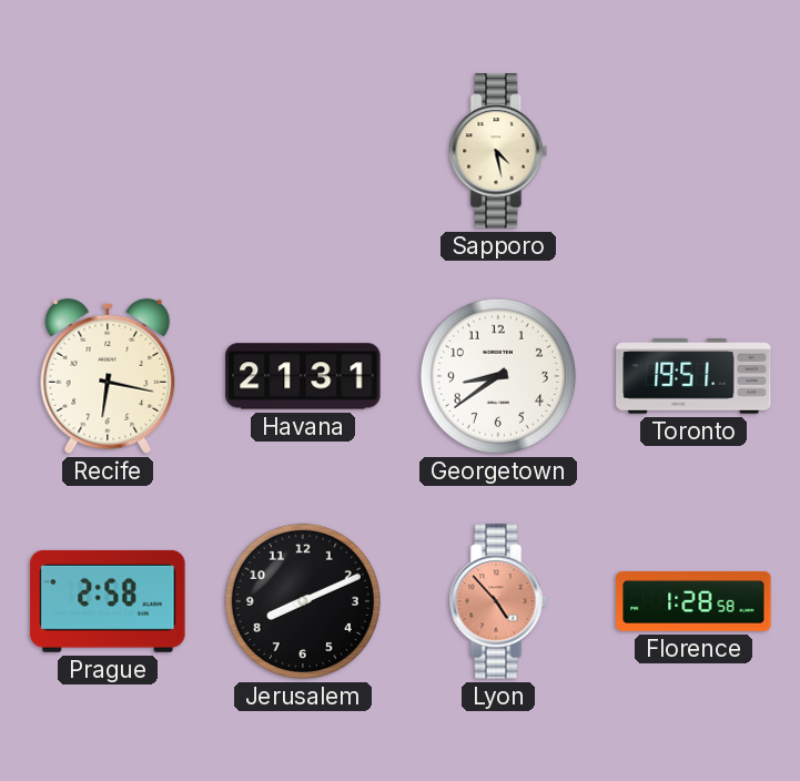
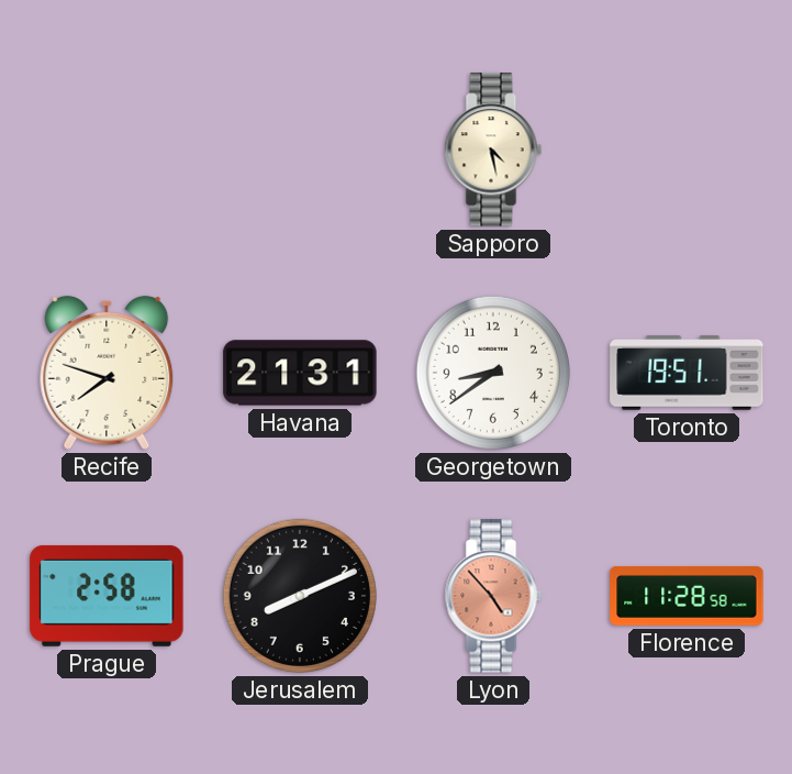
Recife: 6:17 -> 7:48
Florence: 1:28 -> 11:28
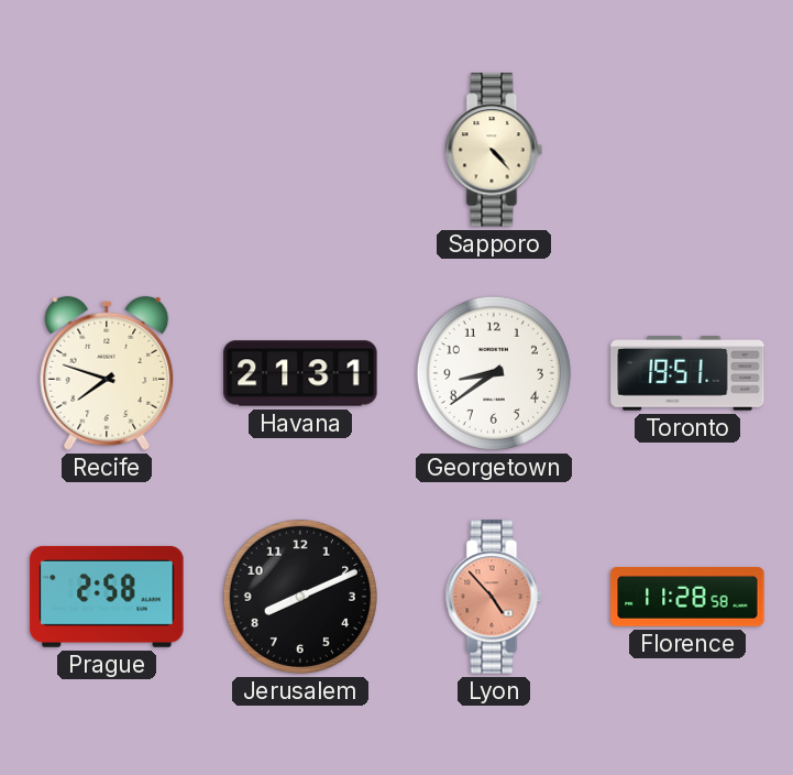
Sapporo: 4:28 -> 4:23
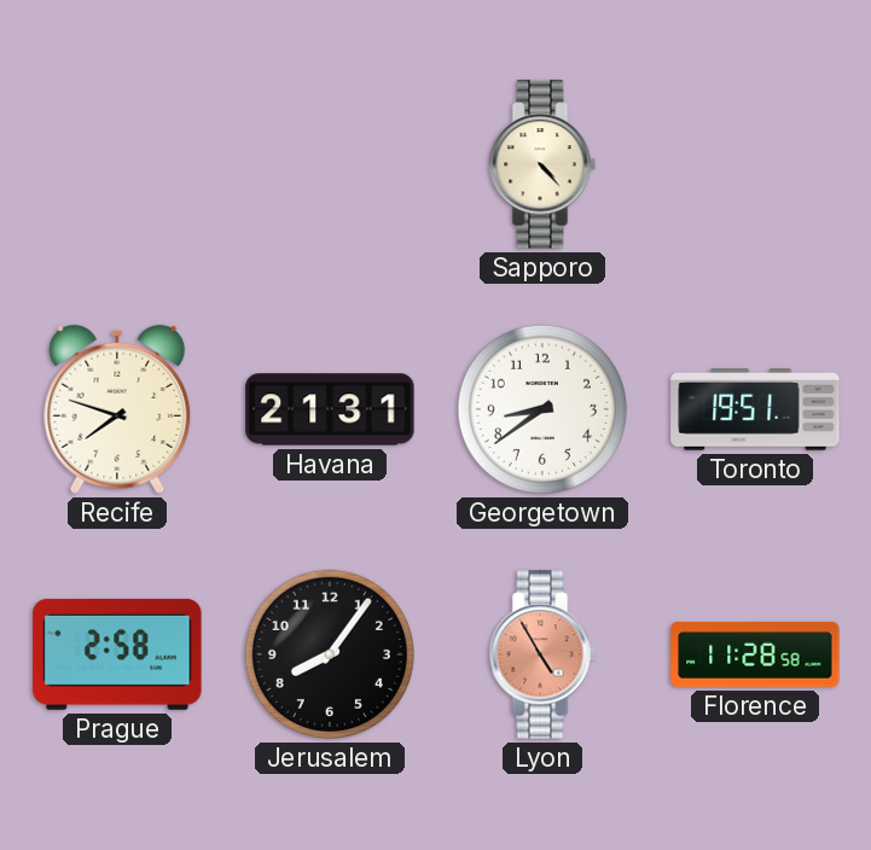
Jerusalem: 8:11 -> 8:06
Lyon: 4:53 -> 4:55
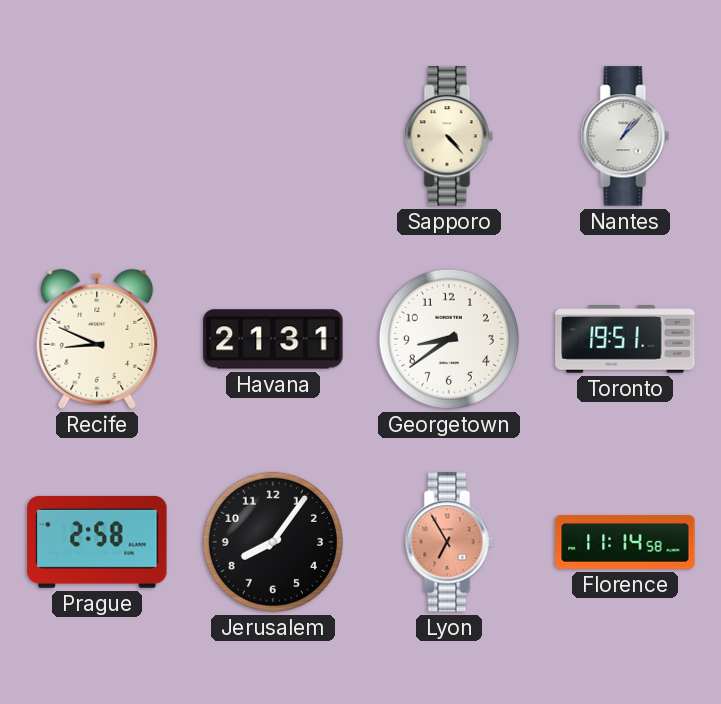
Nantes: none -> 1:07
Recife: 7:48 -> 8:49
Lyon: 4:55 -> 6:55
Florence: 11:28 -> 11:14
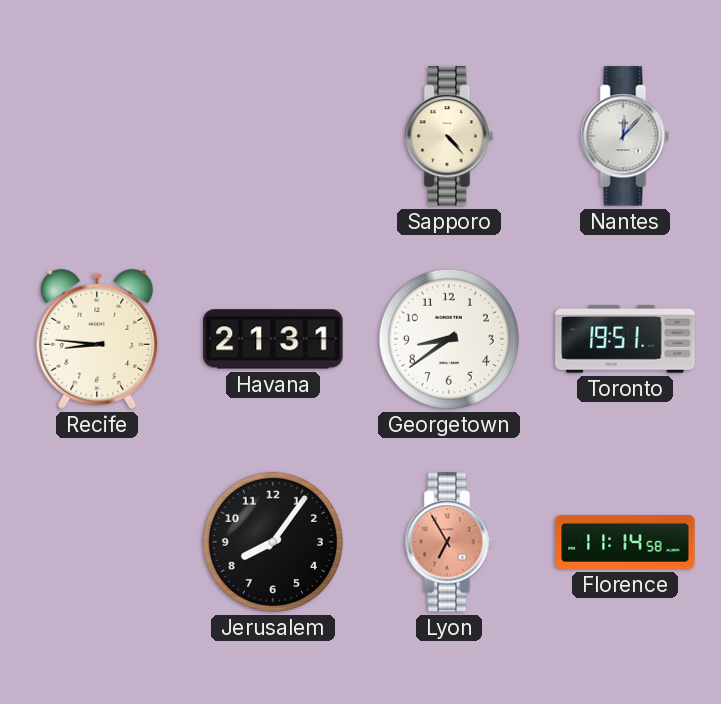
Nantes: 1:07 -> 12:07
Recife: 8:49 -> 8:46
Prague: 2:58 -> none
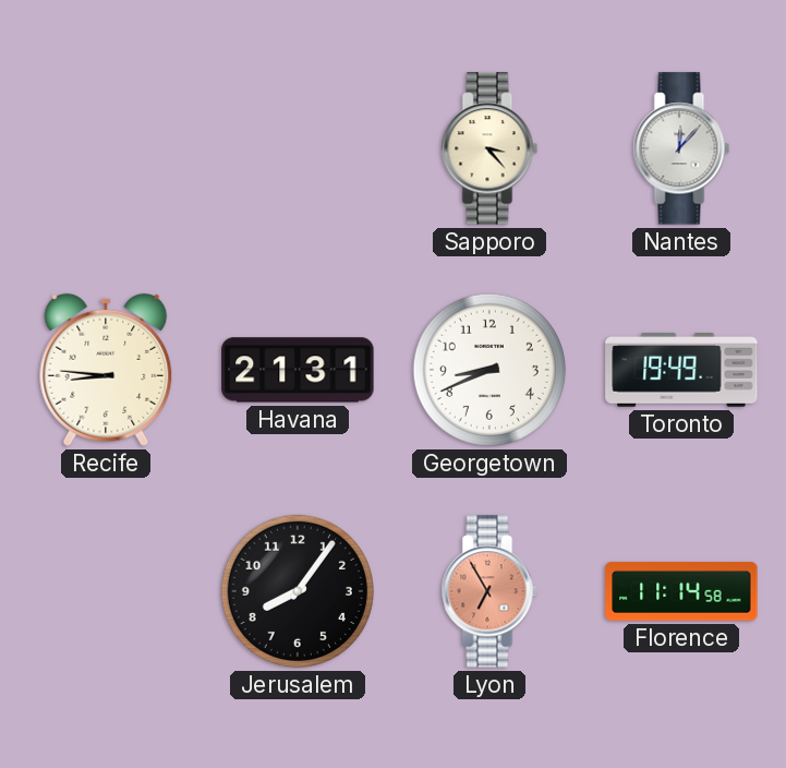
Sapporo: 4:23 -> 3:23
Georgetown: 8:39 -> 8:41
Toronto: 19:51 -> 19:49
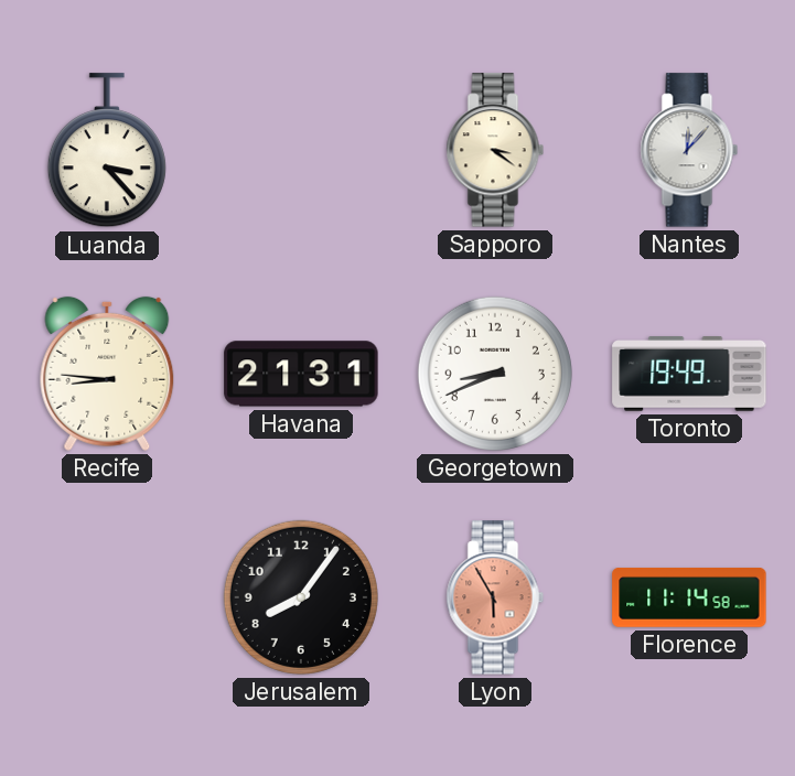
Luanda: none -> 3:23
Sapporo: 3:23 -> 3:21
Lyon: 6:55 -> 5:55
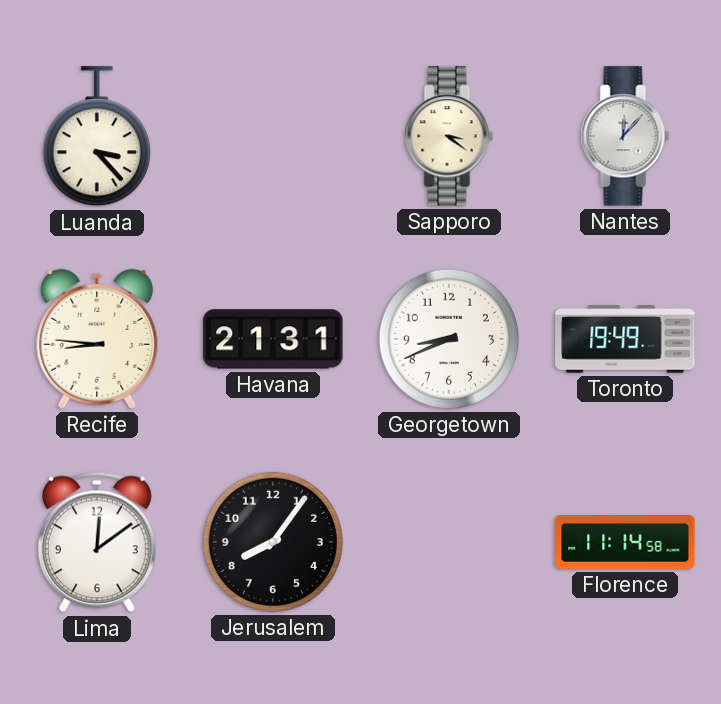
Lima: none -> 12:09
Lyon: 5:55 -> none
